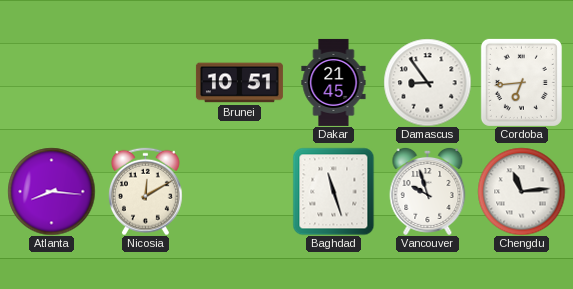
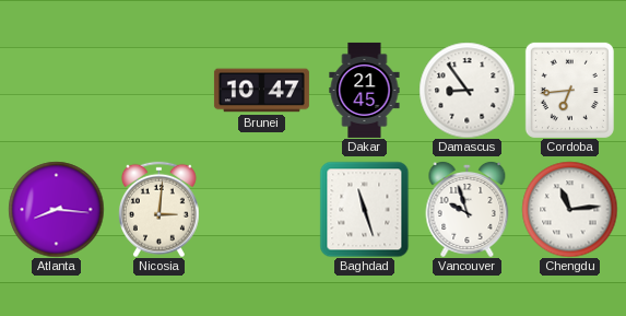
Brunei: 10:51 -> 10:47
Nicosia: 12:10 -> 3:01
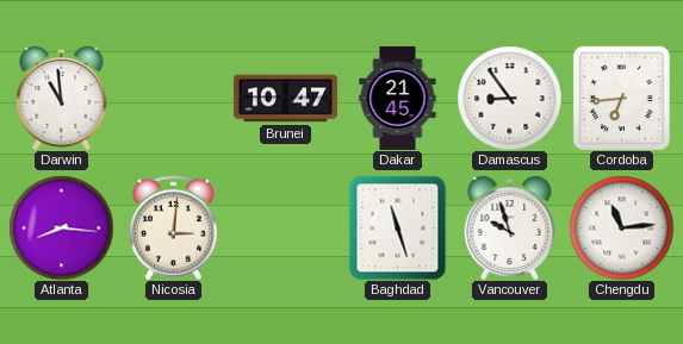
Darwin: none -> 10:59
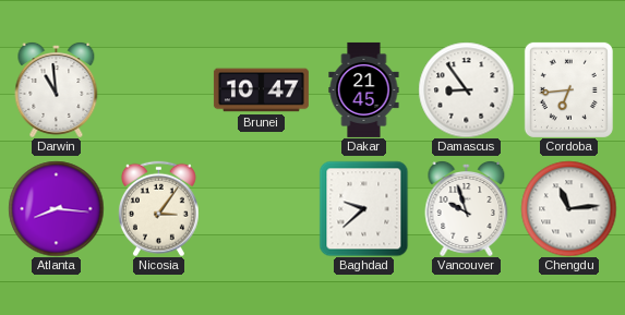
Nicosia: 3:01 -> 3:06
Baghdad: 11:27 -> 9:38
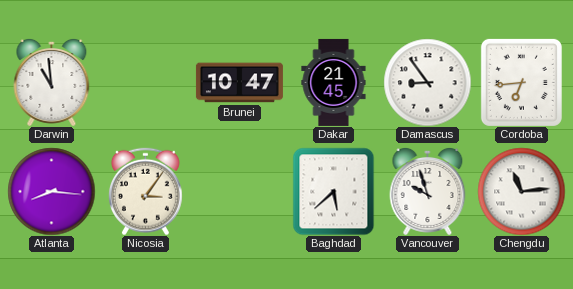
Baghdad: 9:38 -> 5:38
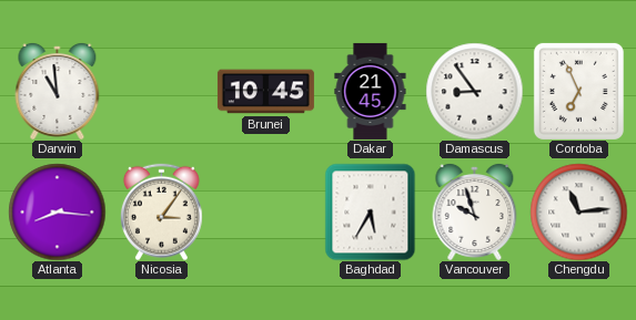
Brunei: 10:47 -> 10:45
Cordoba: 6:44 -> 6:56
Baghdad: 5:38 -> 5:35
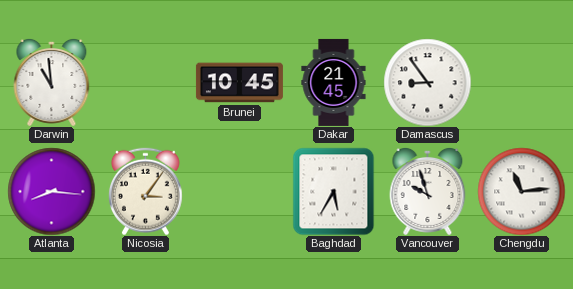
Cordoba: 6:56 -> none
